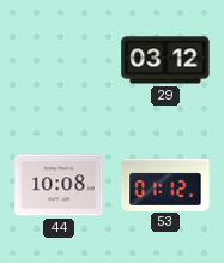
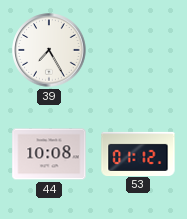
39: none -> 7:25
29: 03:12 -> none
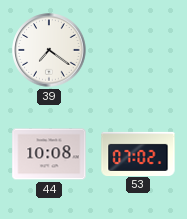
39: 7:25 -> 7:21
53: 01:12 -> 07:02
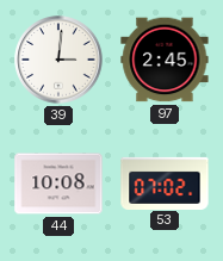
39: 7:21 -> 3:01
97: none -> 2:45
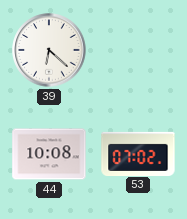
39: 3:01 -> 6:22
97: 2:45 -> none
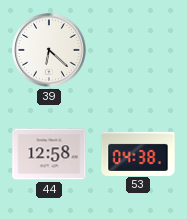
44: 10:08 -> 12:58
53: 07:02 -> 04:38
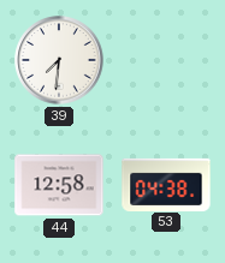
39: 6:22 -> 7:31
